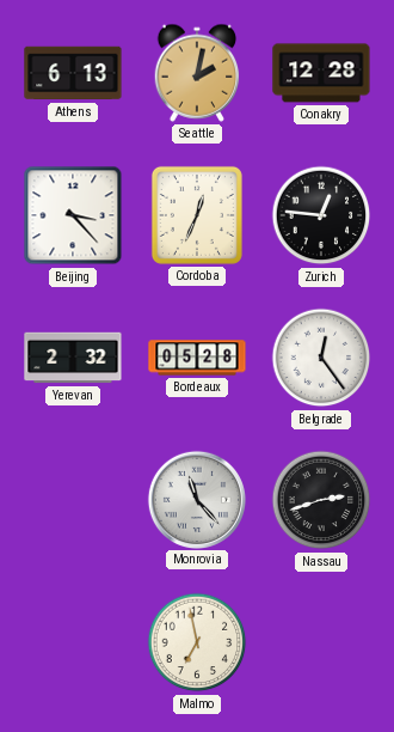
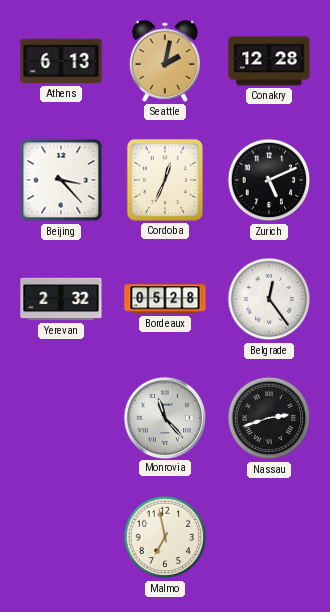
Zurich: 12:46 -> 5:11
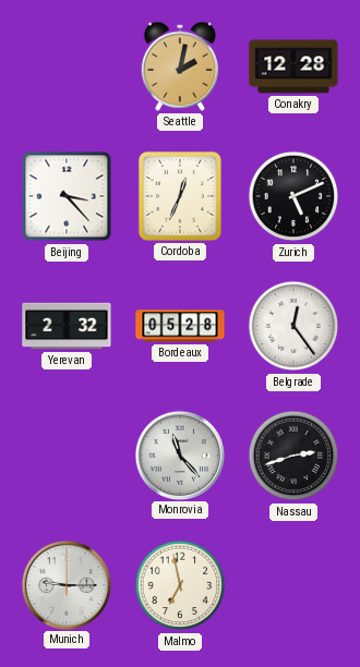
Athens: 6:13 -> none
Munich: none -> 9:15
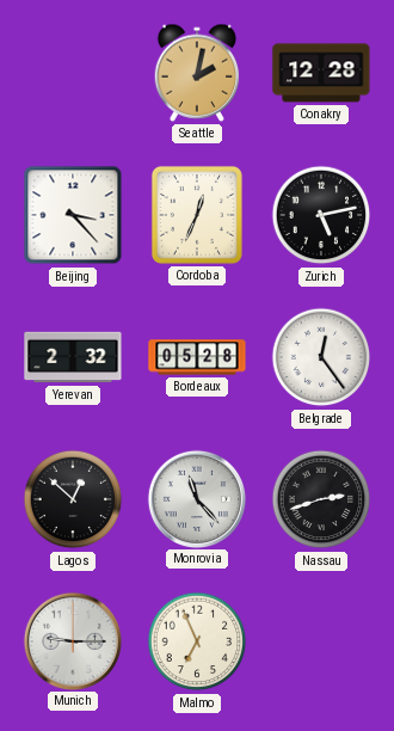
Zurich: 5:11 -> 5:13
Lagos: none -> 12:52
Malmo: 6:58 -> 6:56
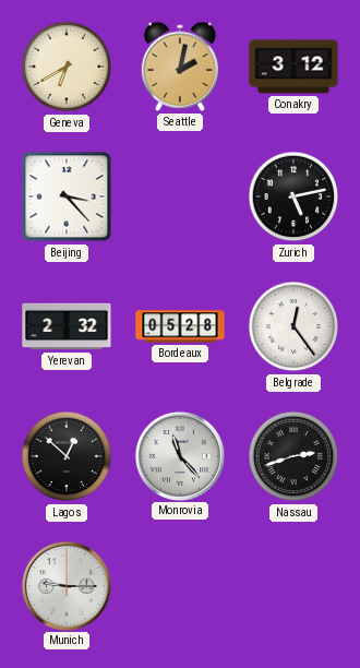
Geneva: none -> 6:40
Conakry: 12:28 -> 3:12
Cordoba: 12:34 -> none
Malmo: 6:56 -> none
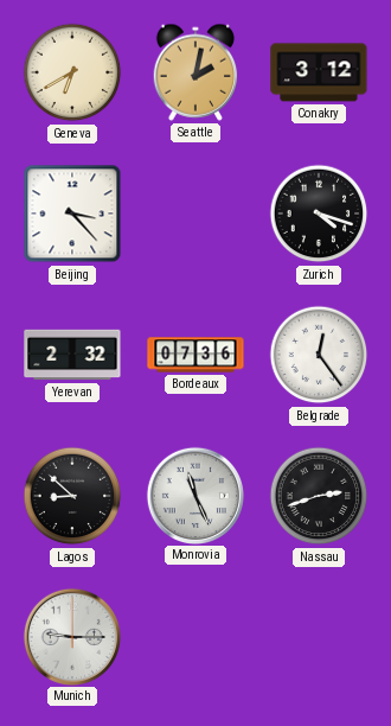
Zurich: 5:13 -> 4:18
Bordeaux: 05:28 -> 07:36
Lagos: 12:52 -> 8:52
Monrovia: 11:23 -> 11:26
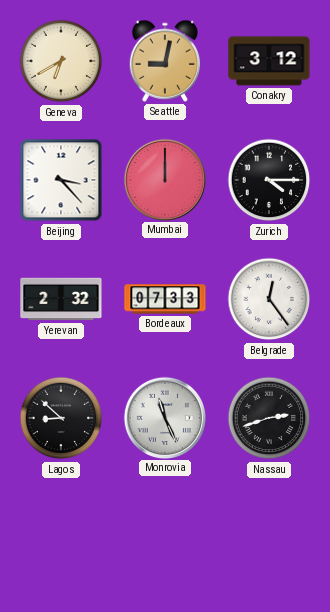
Seattle: 2:02 -> 9:02
Mumbai: none -> 12:00
Zurich: 4:18 -> 4:15
Bordeaux: 07:36 -> 07:33
Munich: 9:15 -> none
